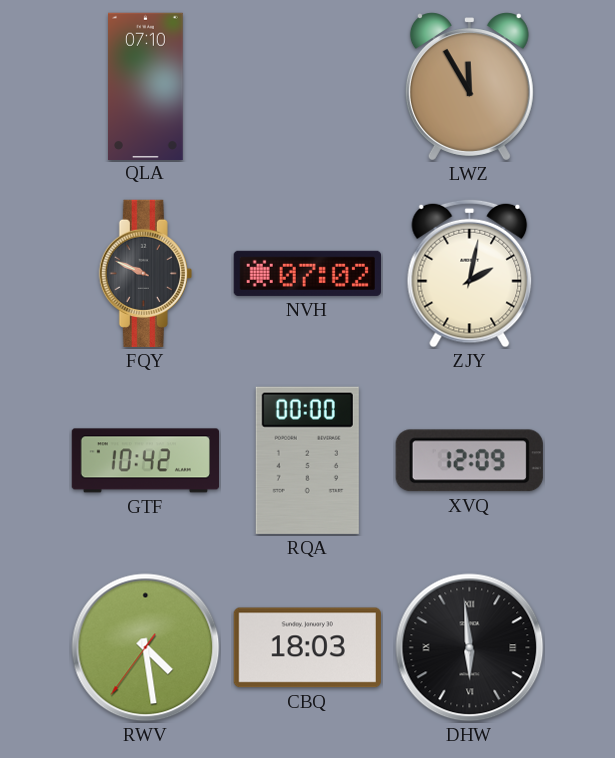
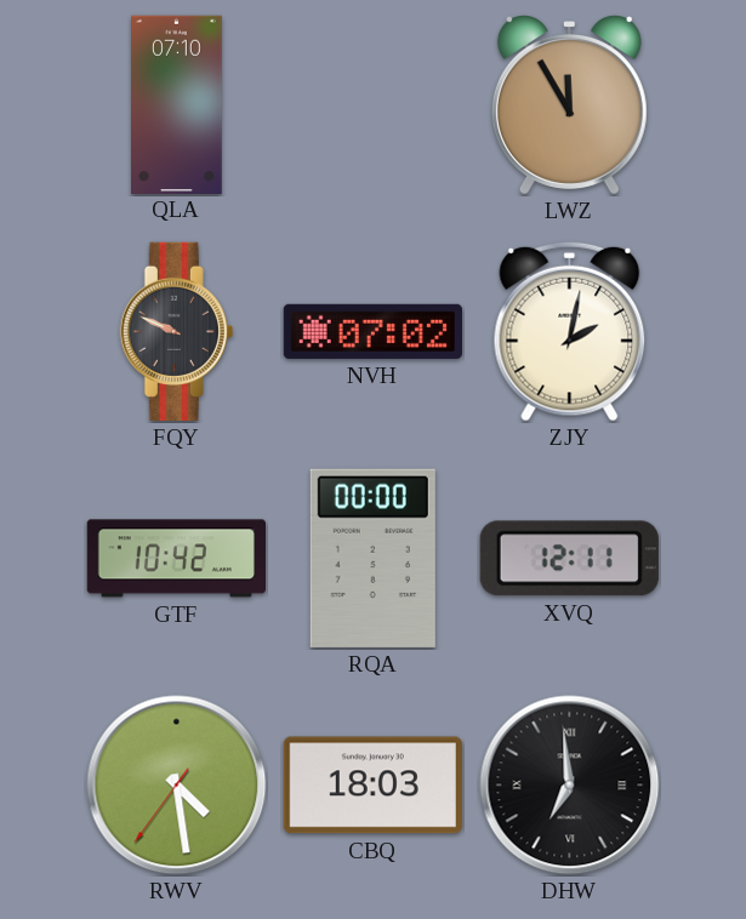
XVQ: 12:09 -> 12:11
DHW: 5:59 -> 6:59
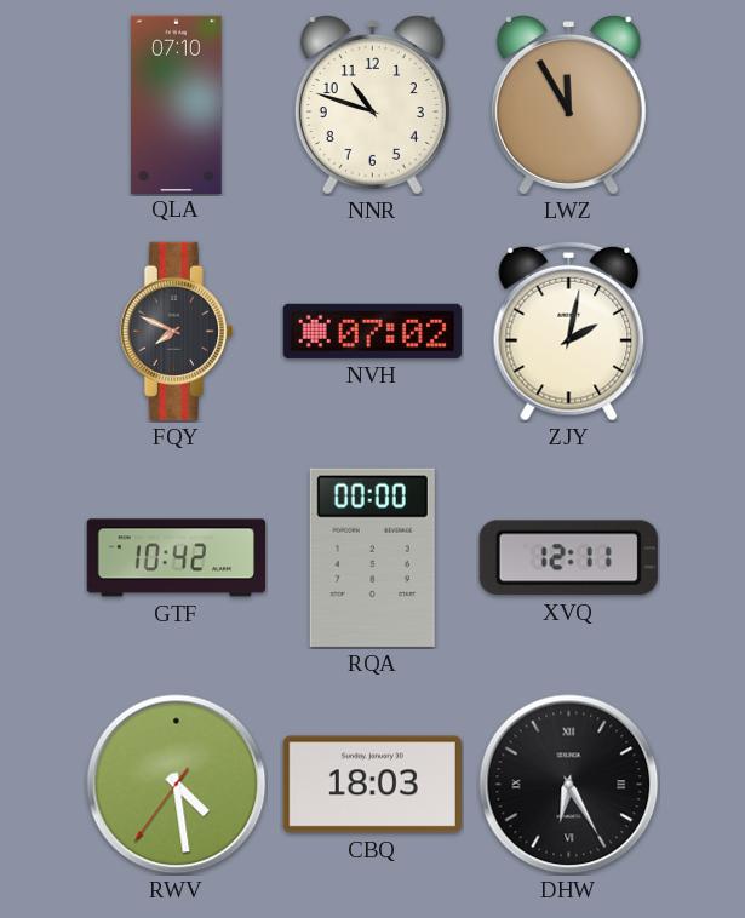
NNR: none -> 10:48
FQY: 9:49 -> 7:49
DHW: 6:59 -> 6:25
